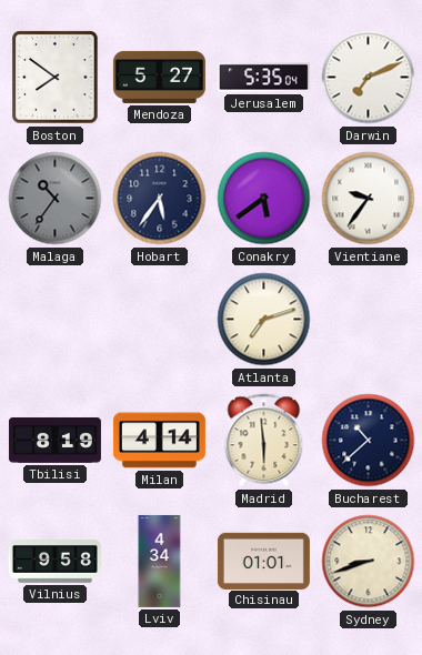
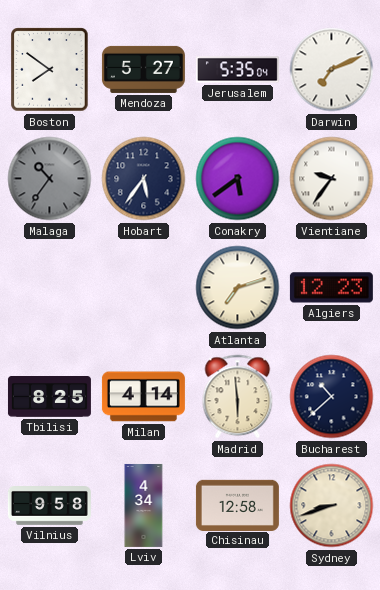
Algiers: none -> 12:23
Tbilisi: 8:19 -> 8:25
Chisinau: 01:01 -> 12:58
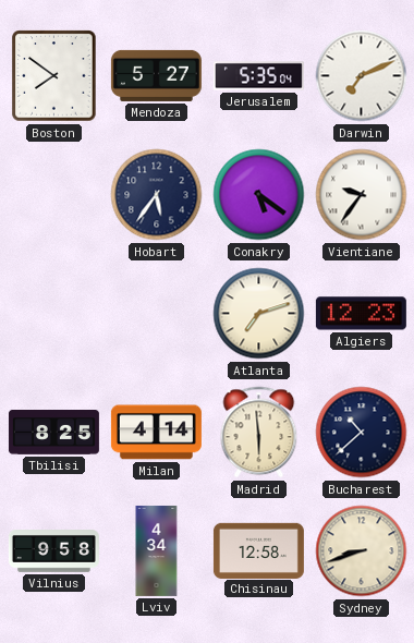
Malaga: 10:36 -> none
Conakry: 5:39 -> 5:21
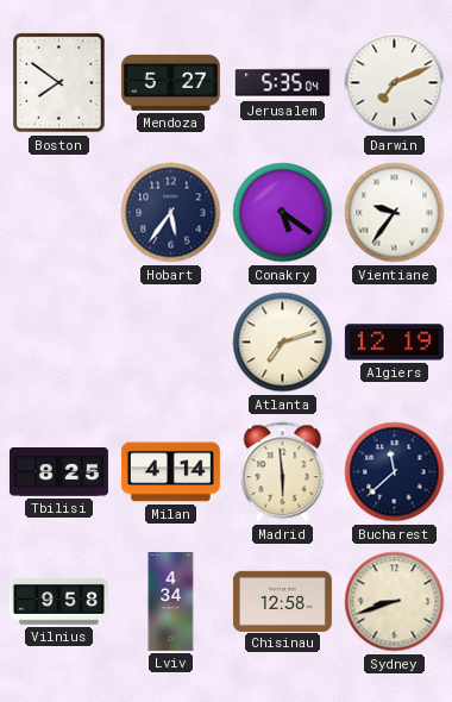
Algiers: 12:23 -> 12:19
Bucharest: 10:38 -> 11:38
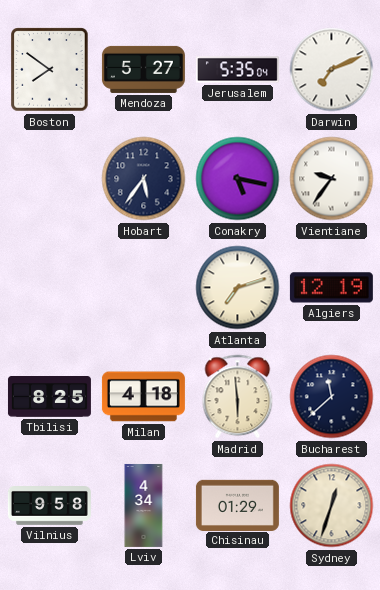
Conakry: 5:21 -> 5:17
Milan: 4:14 -> 4:18
Chisinau: 12:58 -> 01:29
Sydney: 8:42 -> 12:33
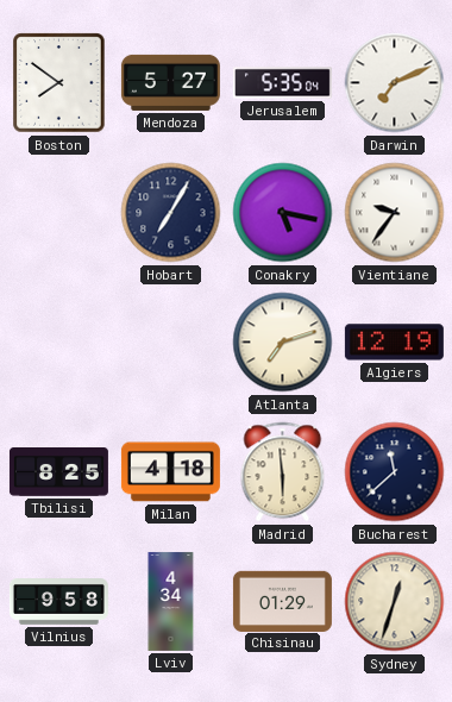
Hobart: 5:36 -> 7:05
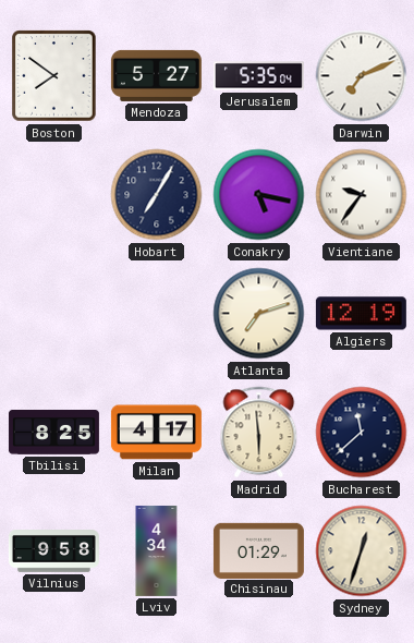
Milan: 4:18 -> 4:17
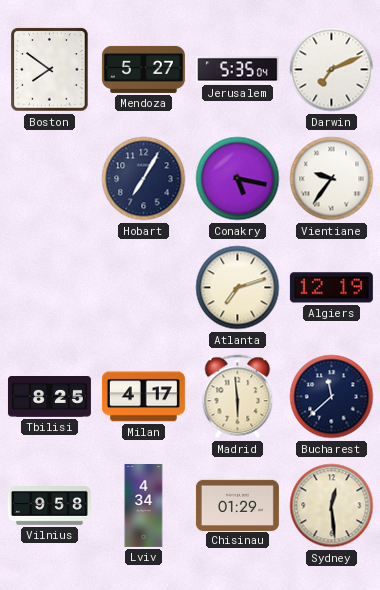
Sydney: 12:33 -> 12:29
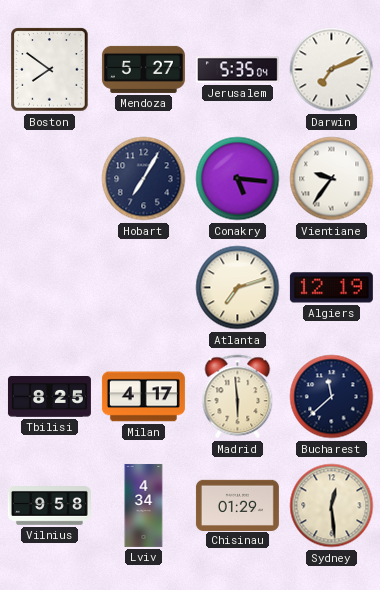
Conakry: 5:17 -> 5:16
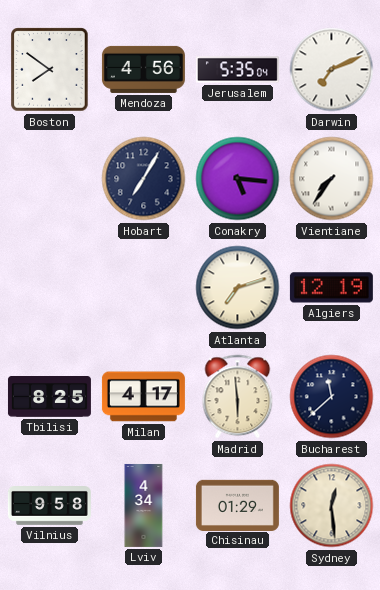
Mendoza: 5:27 -> 4:56
Vientiane: 9:36 -> 7:36
